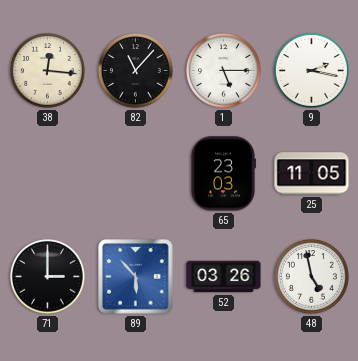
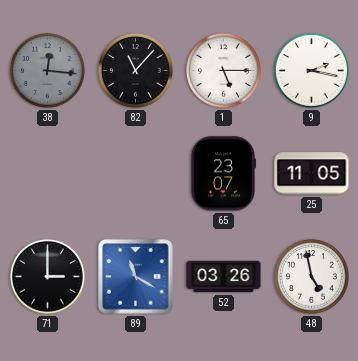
38 dial: cream -> grey
65: 23:03 -> 23:07
89: 5:53 -> 11:20
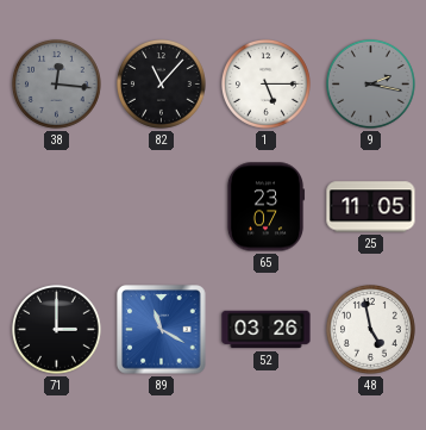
9 dial: white -> grey
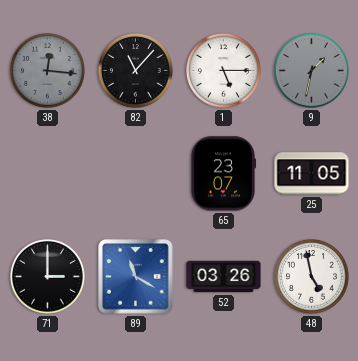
9: 2:17 -> 1:32
